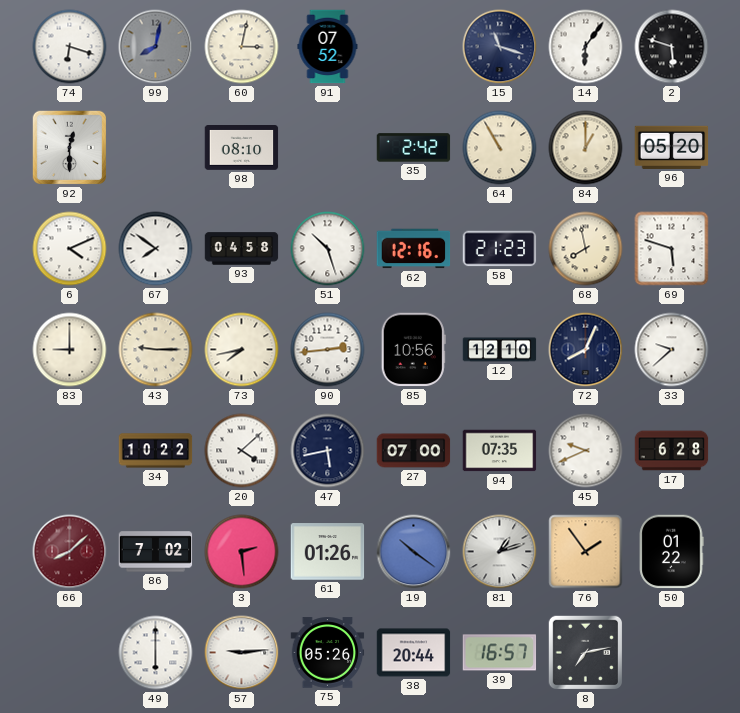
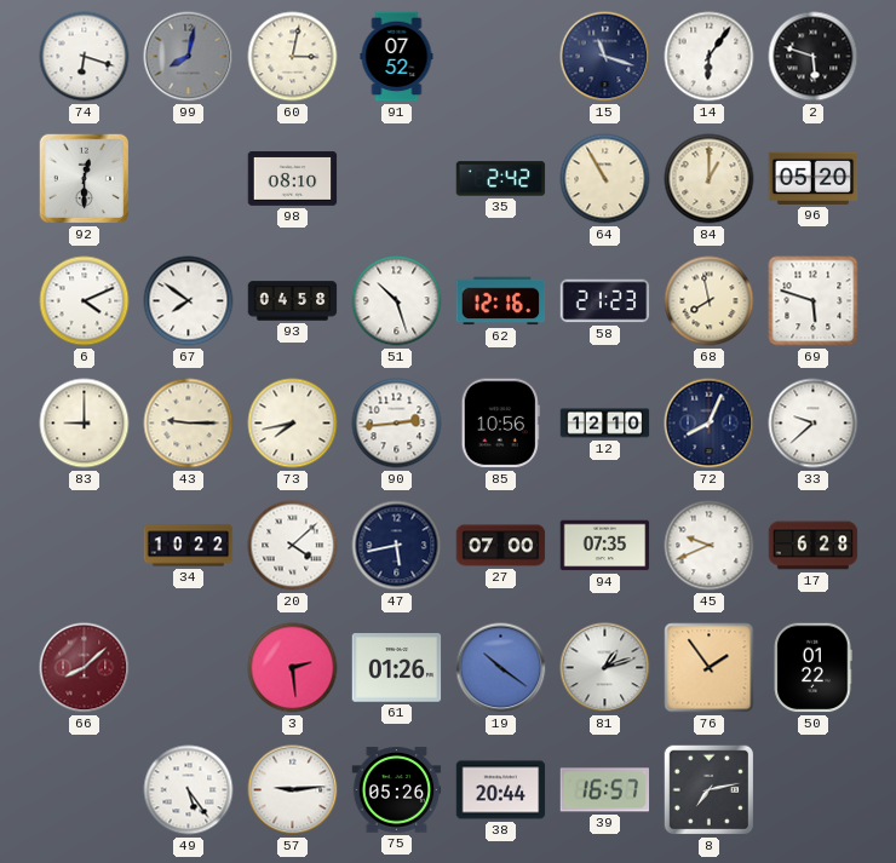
86: 7:02 -> none
49: 6:00 -> 5:24
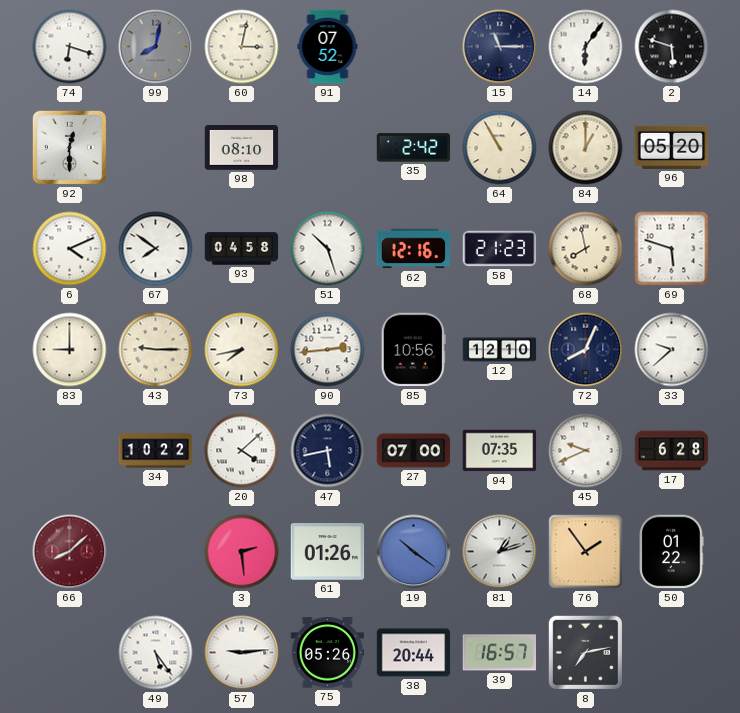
15: 11:18 -> 11:15
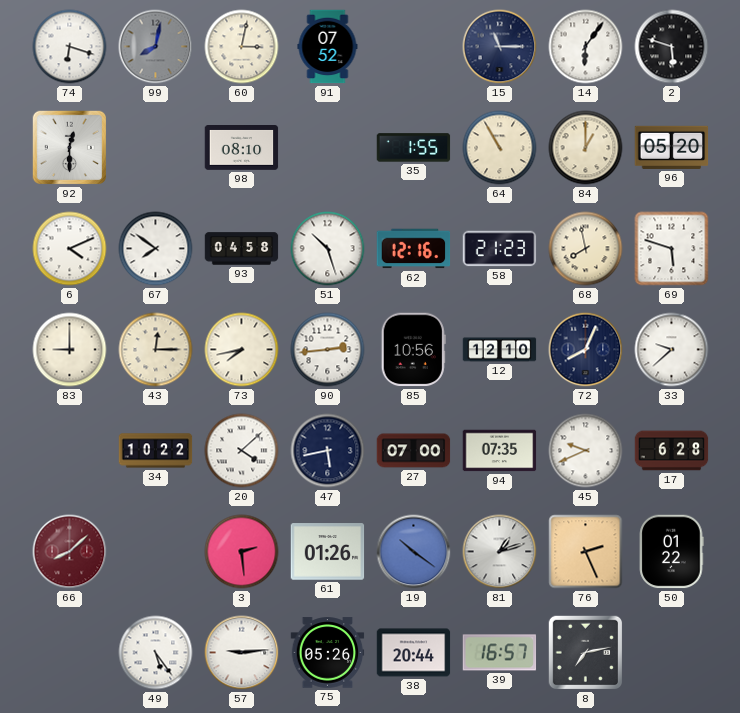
35: 2:42 -> 1:55
43: 9:15 -> 12:15
76: 1:54 -> 2:26
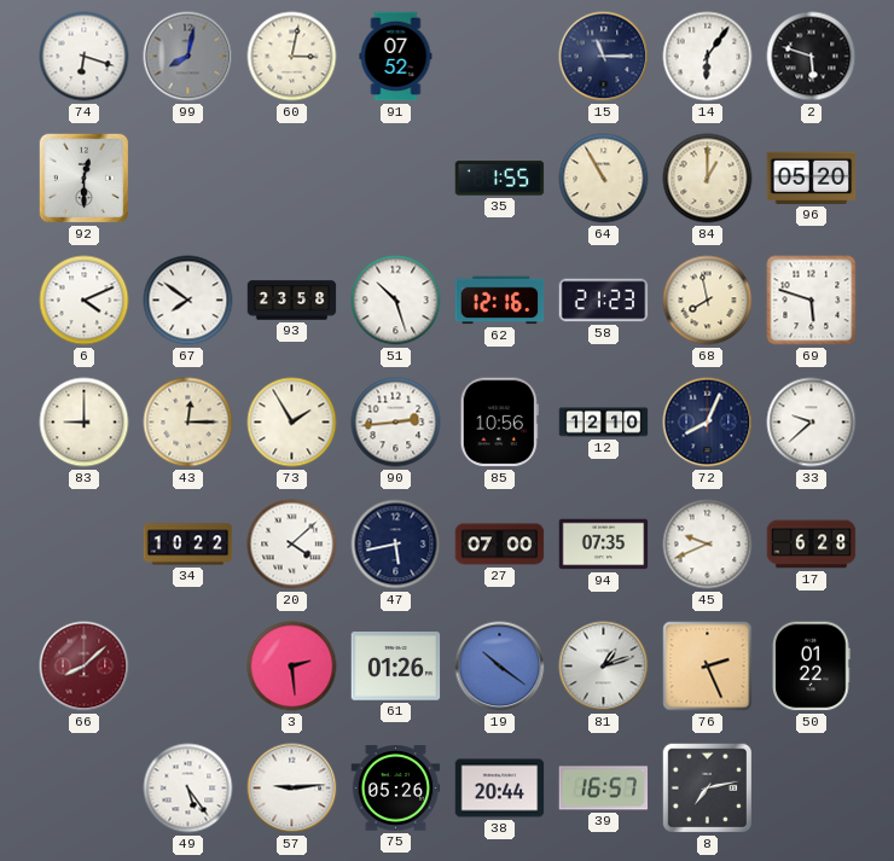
98: 08:10 -> none
93: 04:58 -> 23:58
73: 7:43 -> 1:55
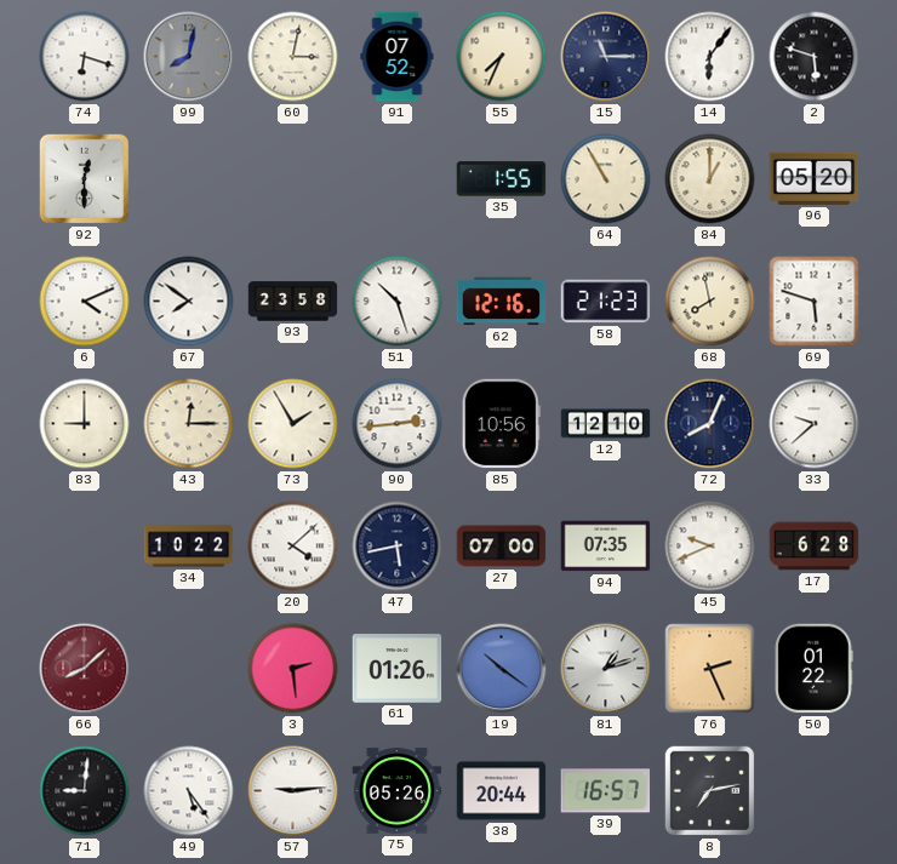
55: none -> 7:34
71: none -> 9:01
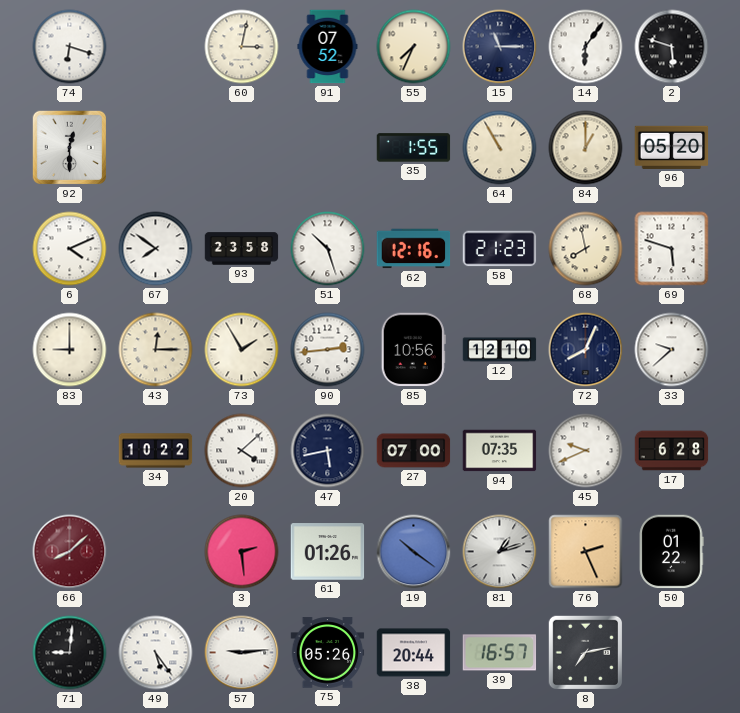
99: 8:02 -> none
